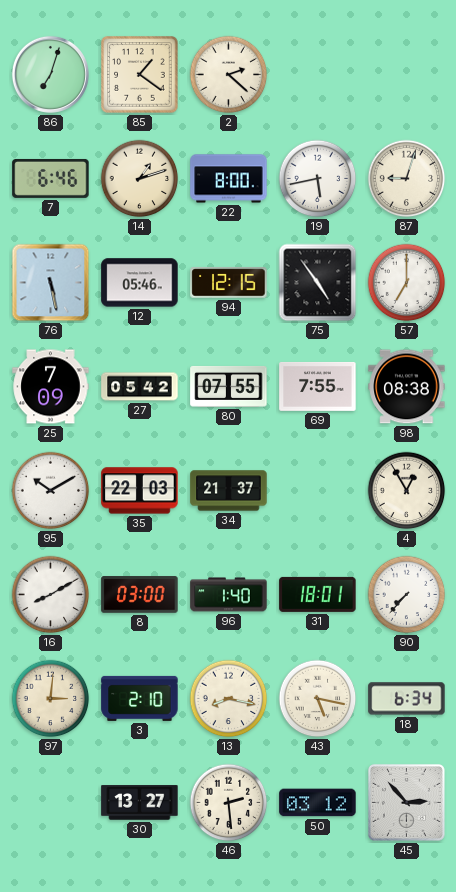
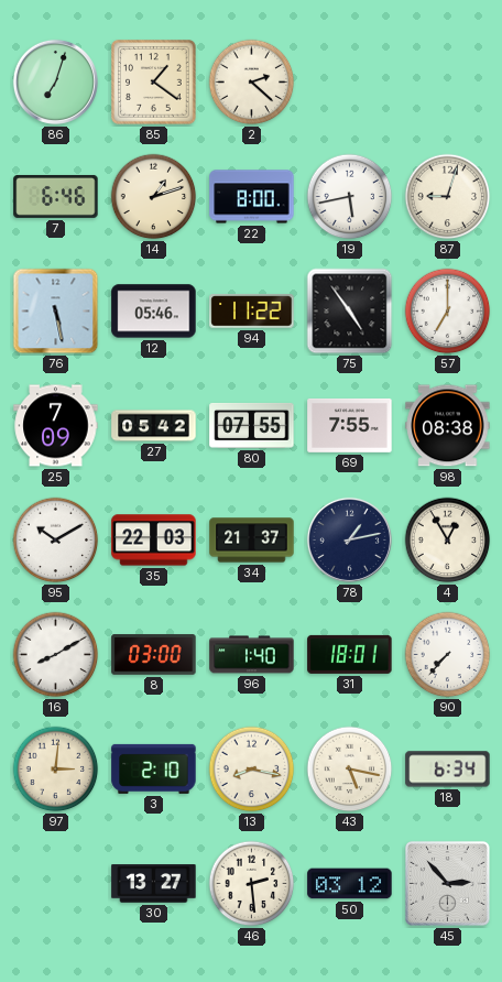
94: 12:15 -> 11:22
78: none -> 1:13
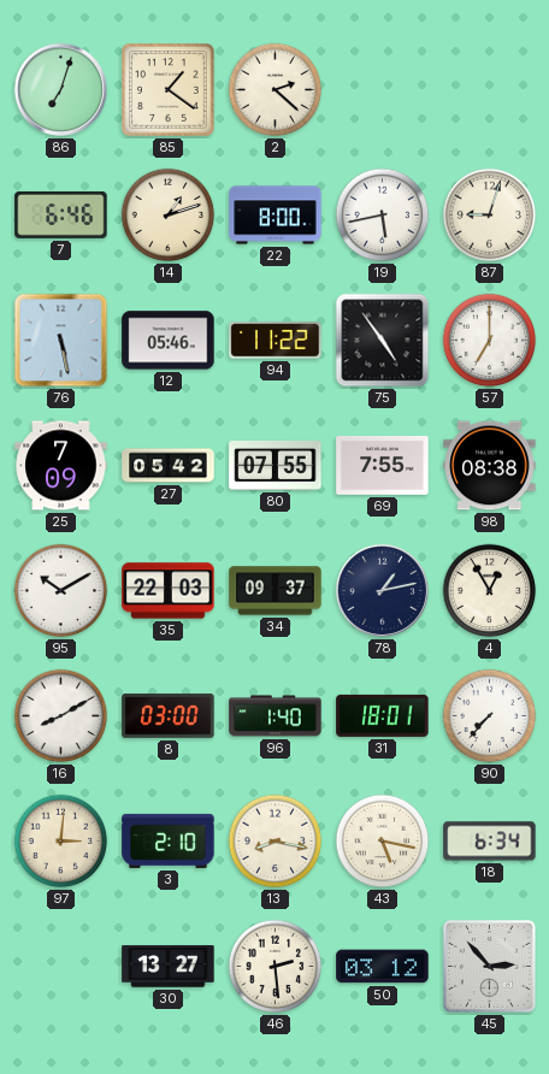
34: 21:37 -> 09:37
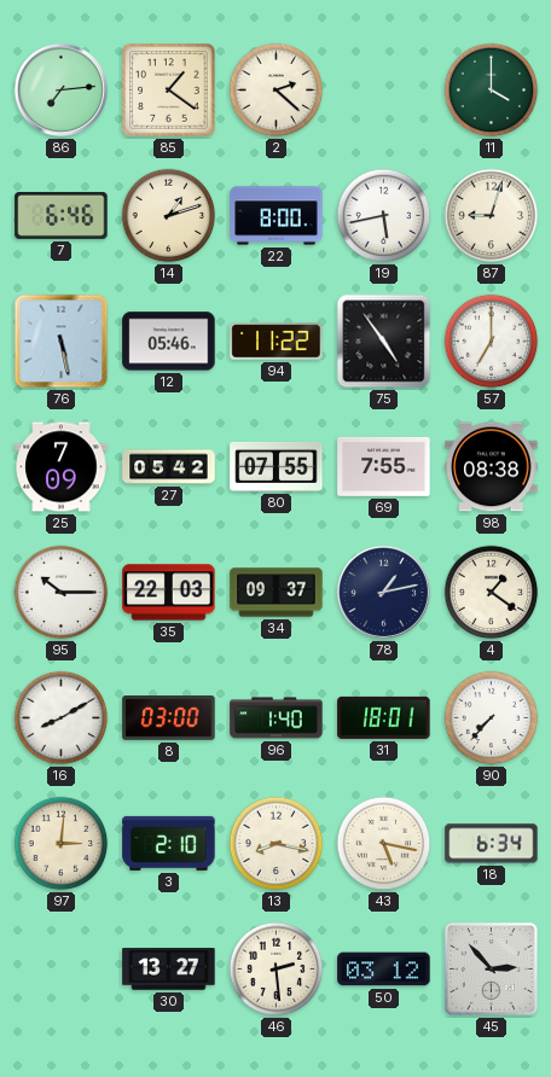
86: 7:03 -> 7:14
11: none -> 4:00
95: 10:10 -> 10:15
4: 12:55 -> 1:21
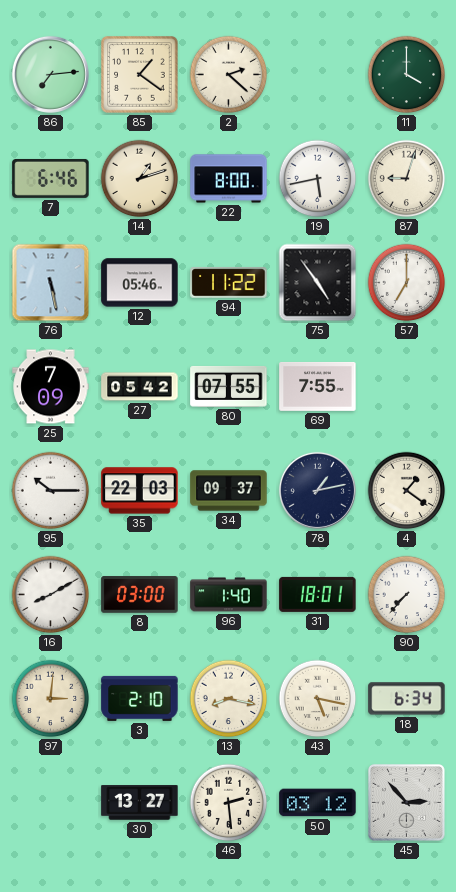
98: 08:38 -> none
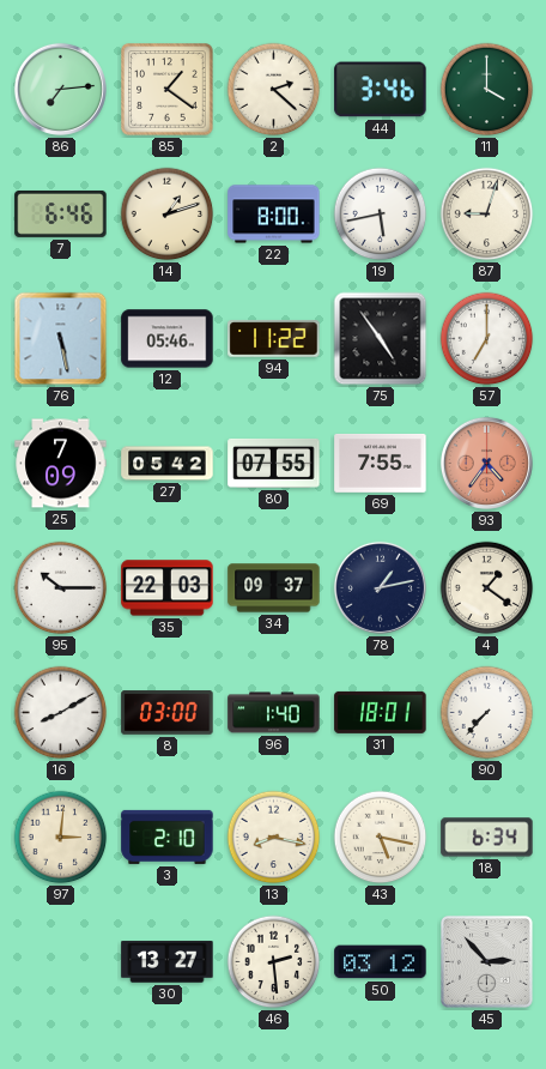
44: none -> 3:46
93: none -> 4:36
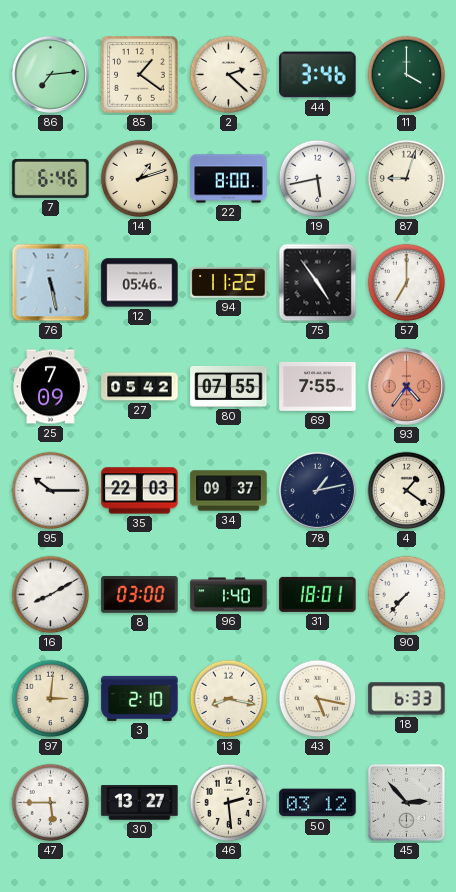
18: 6:34 -> 6:33
47: none -> 5:45
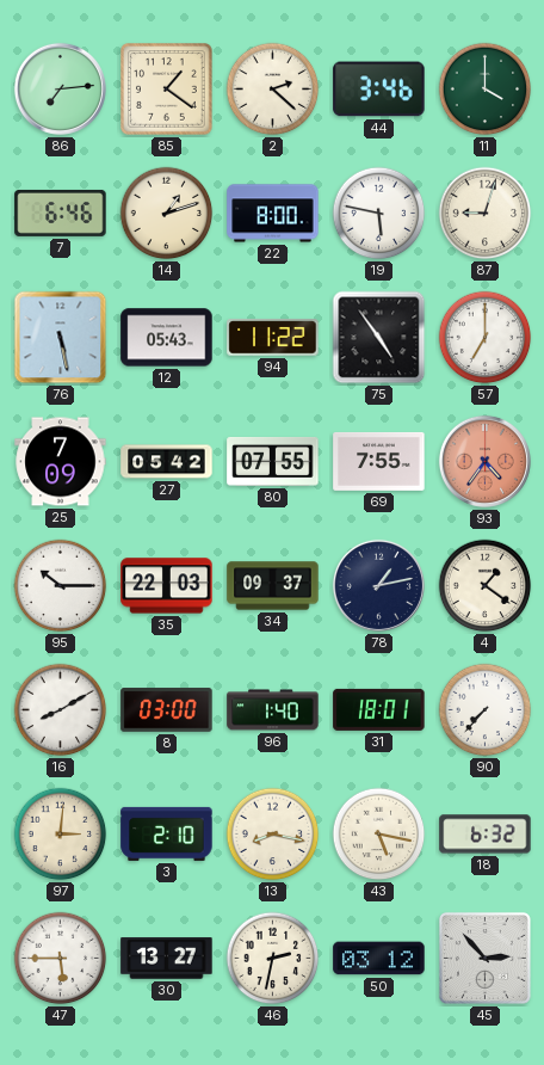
19: 5:43 -> 5:47
12: 05:46 -> 05:43
18: 6:33 -> 6:32
46: 2:29 -> 2:32
